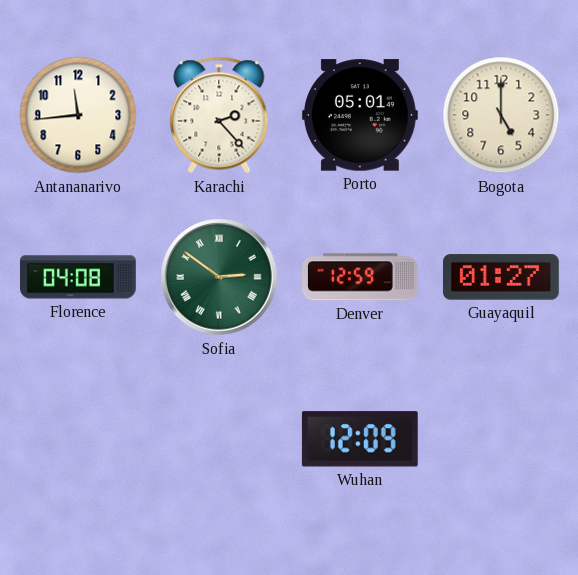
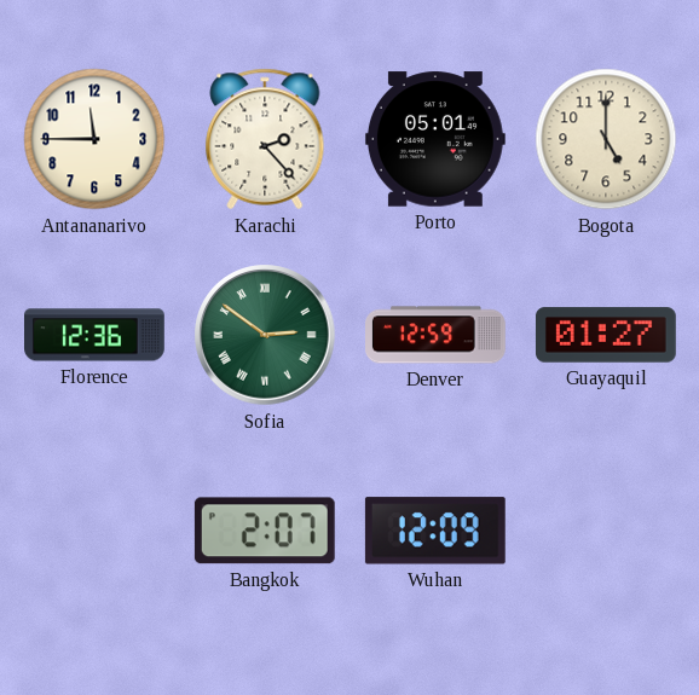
Antananarivo: 11:44 -> 11:45
Florence: 04:08 -> 12:36
Bangkok: none -> 2:07
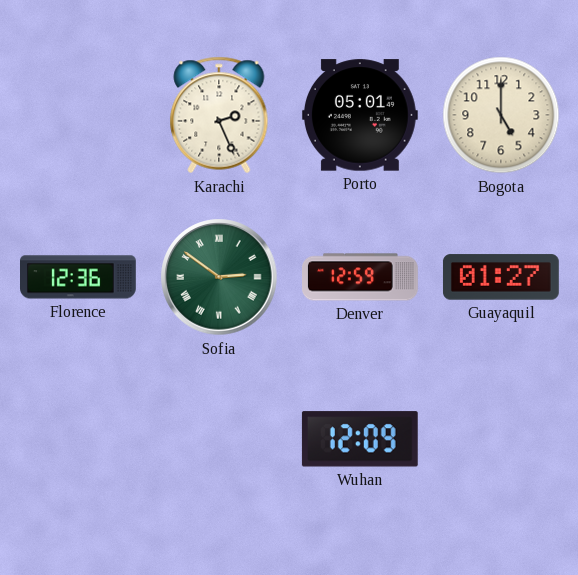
Antananarivo: 11:45 -> none
Karachi: 2:23 -> 2:26
Bangkok: 2:07 -> none
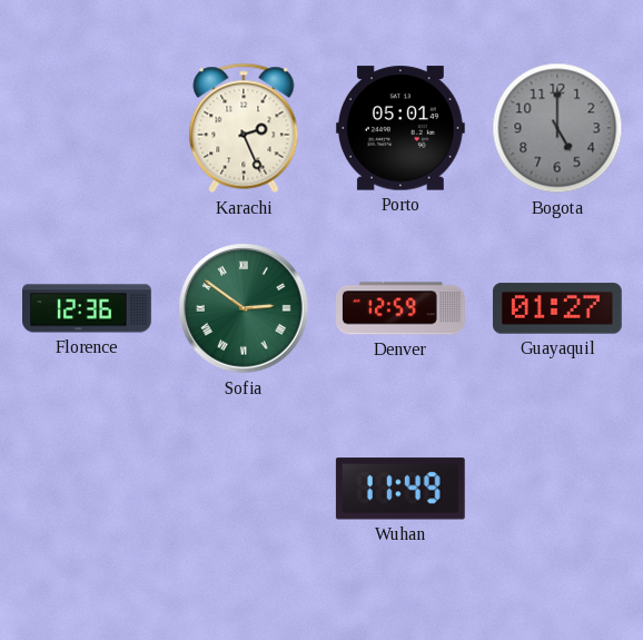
Bogota dial: cream -> grey
Wuhan: 12:09 -> 11:49
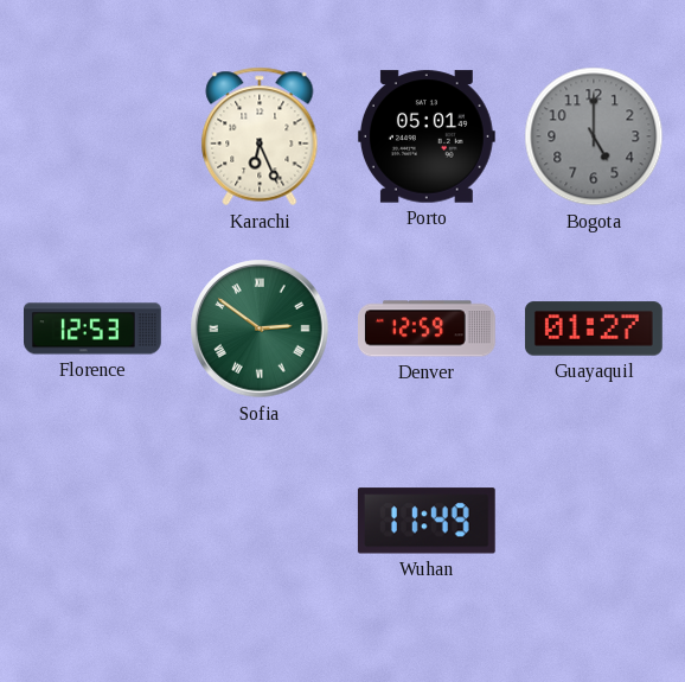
Karachi: 2:26 -> 6:26
Florence: 12:36 -> 12:53
